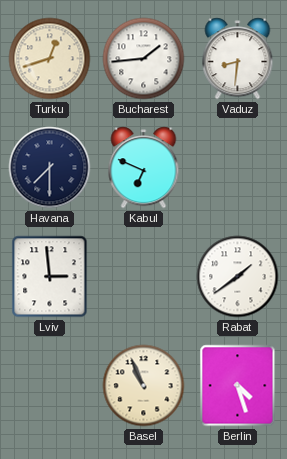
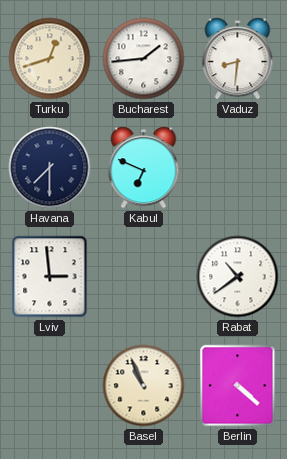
Rabat: 1:39 -> 10:39
Berlin: 4:27 -> 4:22
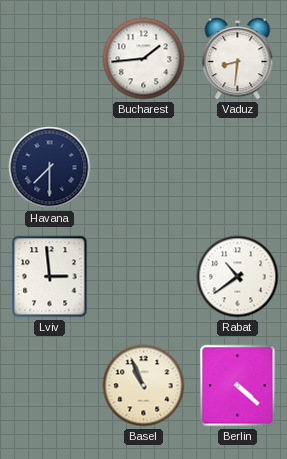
Turku: 12:42 -> none
Kabul: 6:49 -> none
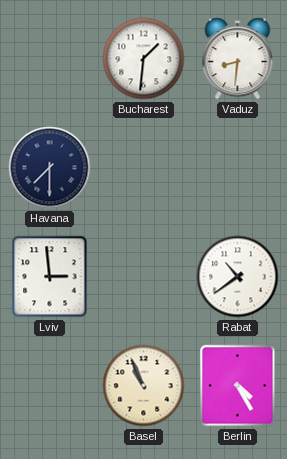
Bucharest: 1:44 -> 1:31
Berlin: 4:22 -> 4:25
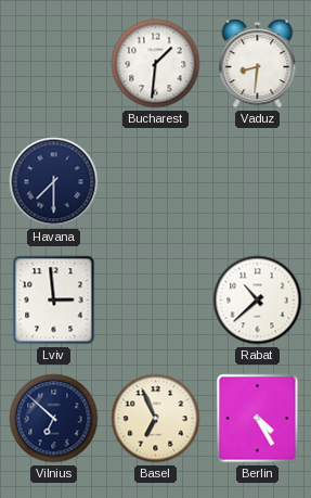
Rabat: 10:39 -> 10:38
Vilnius: none -> 6:52
Basel: 10:56 -> 6:56
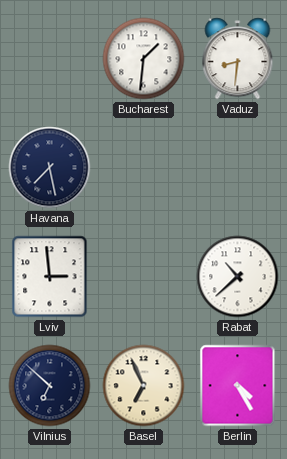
Havana: 7:30 -> 7:28
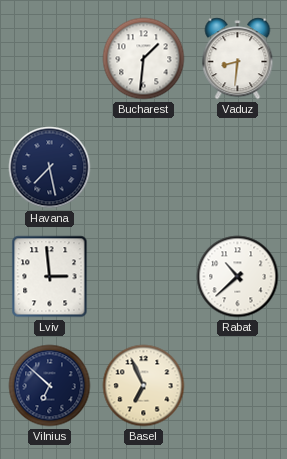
Berlin: 4:25 -> none
